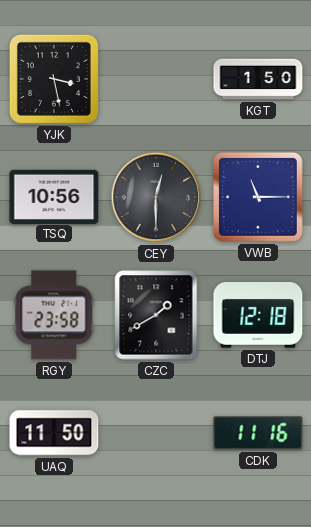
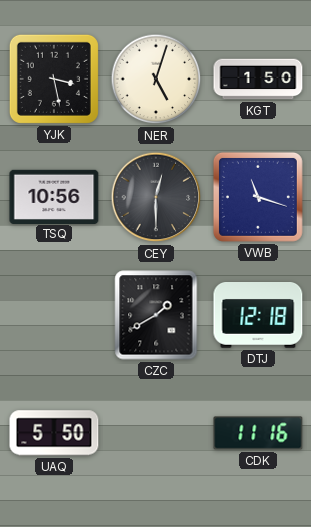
NER: none -> 5:03
VWB: 11:15 -> 11:18
RGY: 23:58 -> none
UAQ: 11:50 -> 5:50
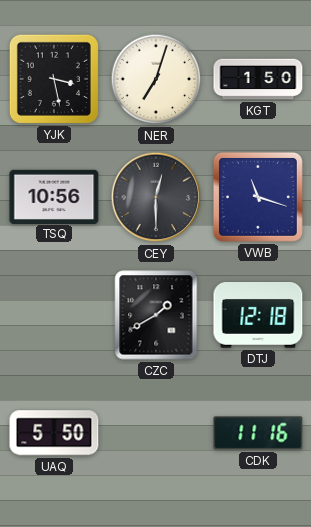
NER: 5:03 -> 7:03
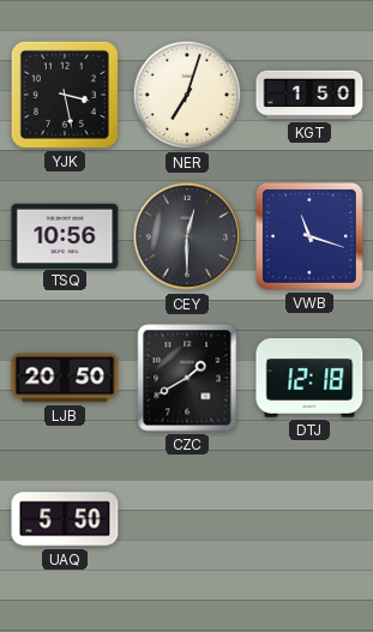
LJB: none -> 20:50
CDK: 11:16 -> none
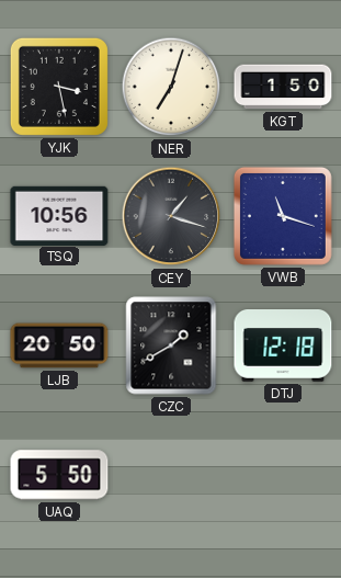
CEY: 12:30 -> 1:18
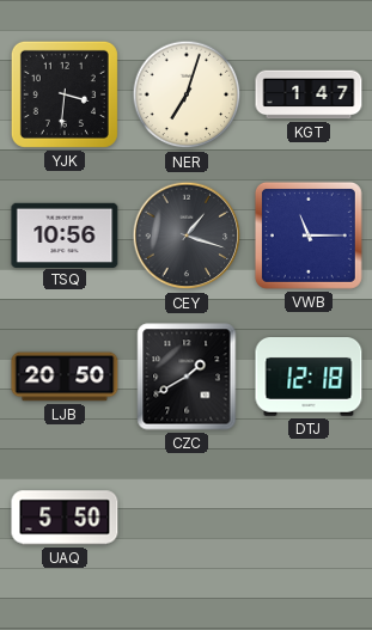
YJK: 3:28 -> 3:31
KGT: 1:50 -> 1:47
VWB: 11:18 -> 11:15
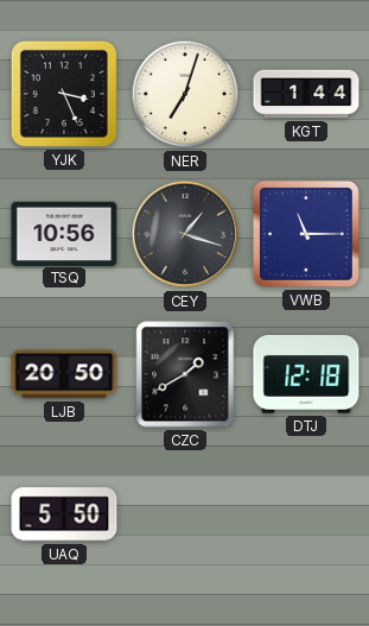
YJK: 3:31 -> 3:26
KGT: 1:47 -> 1:44
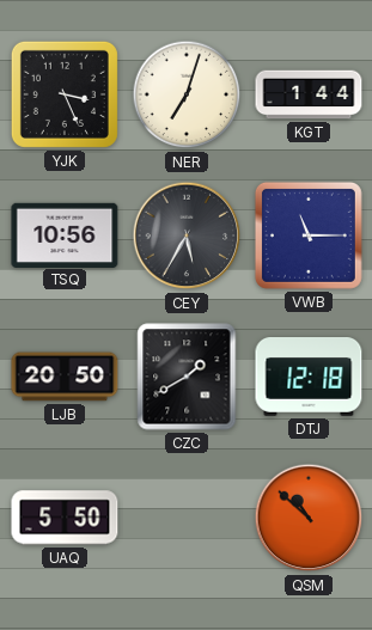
CEY: 1:18 -> 5:35
QSM: none -> 10:52
